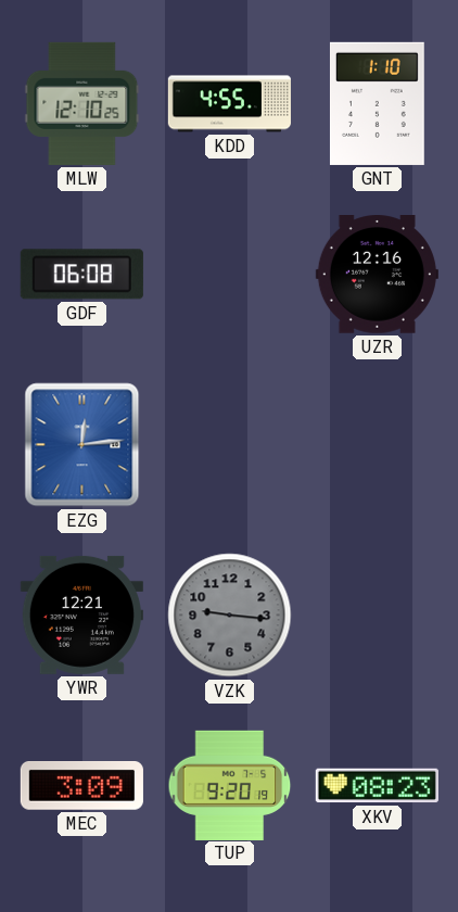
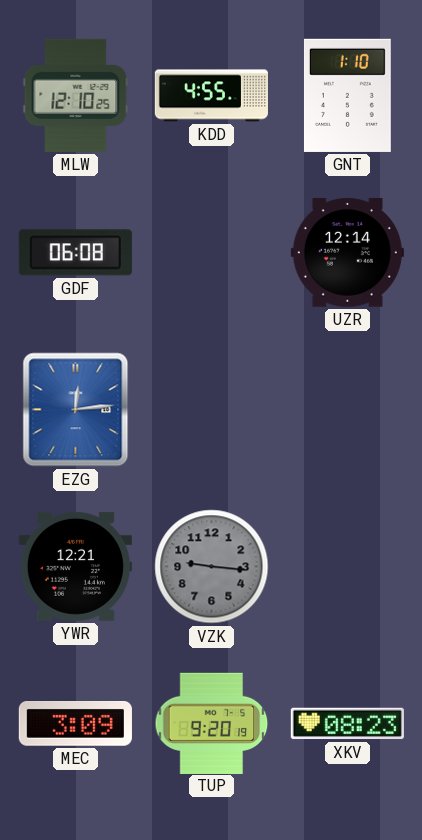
UZR: 12:16 -> 12:14
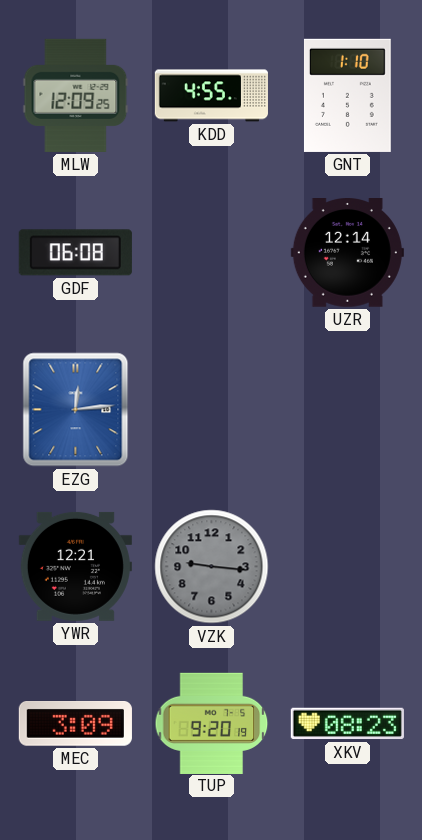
MLW: 12:10 -> 12:09
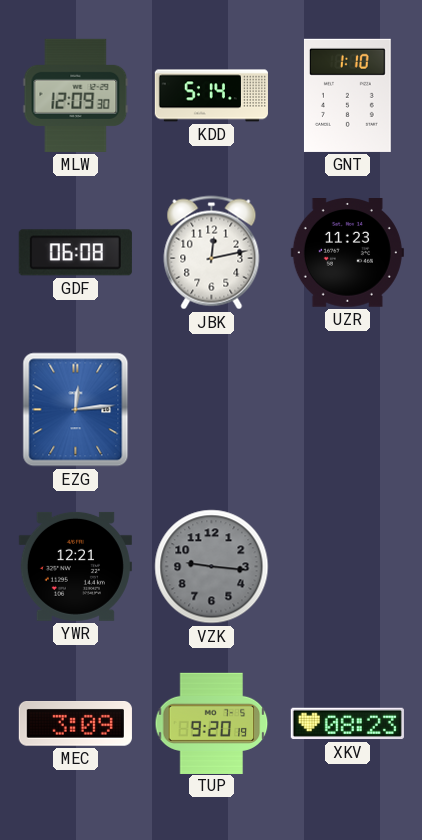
MLW: 12:09:25 -> 12:09:30
KDD: 4:55 -> 5:14
JBK: none -> 12:13
UZR: 12:14 -> 11:23
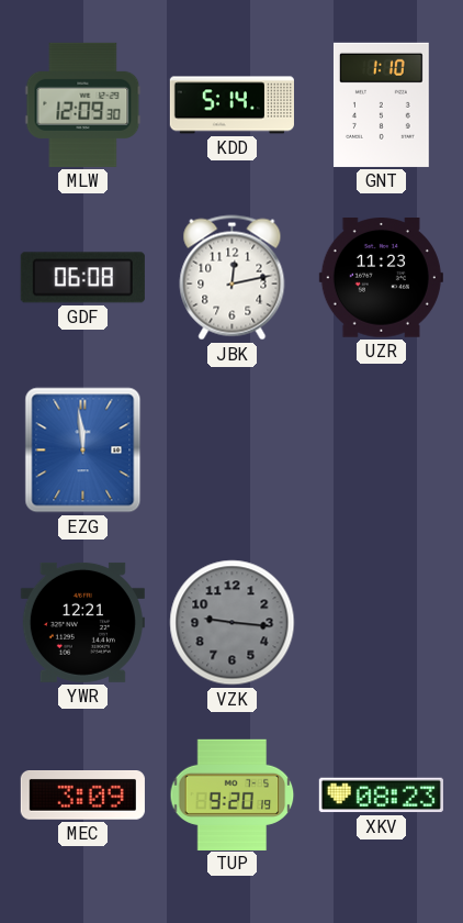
EZG: 12:14 -> 11:59
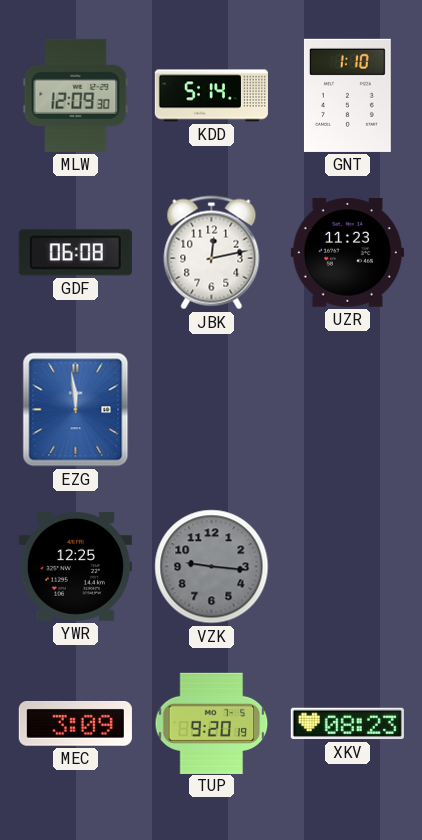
YWR: 12:21 -> 12:25
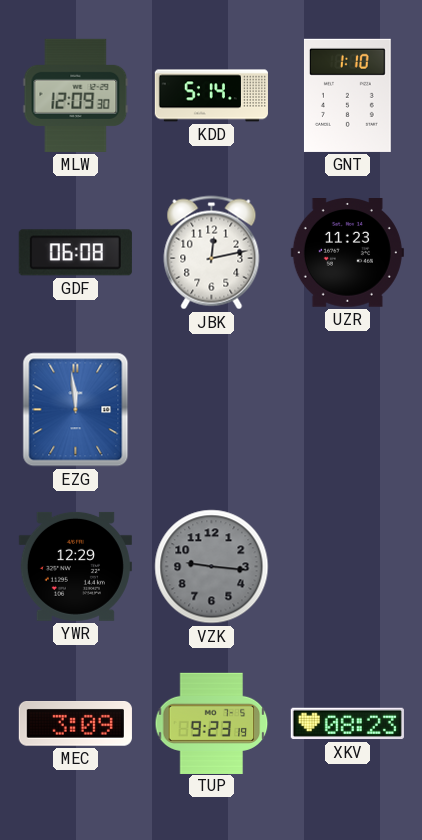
YWR: 12:25 -> 12:29
TUP: 9:20 -> 9:23
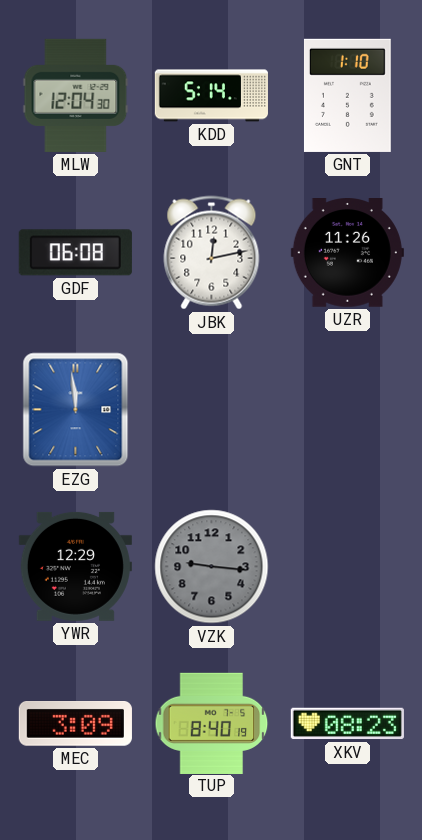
MLW: 12:09 -> 12:04
UZR: 11:23 -> 11:26
TUP: 9:23 -> 8:40
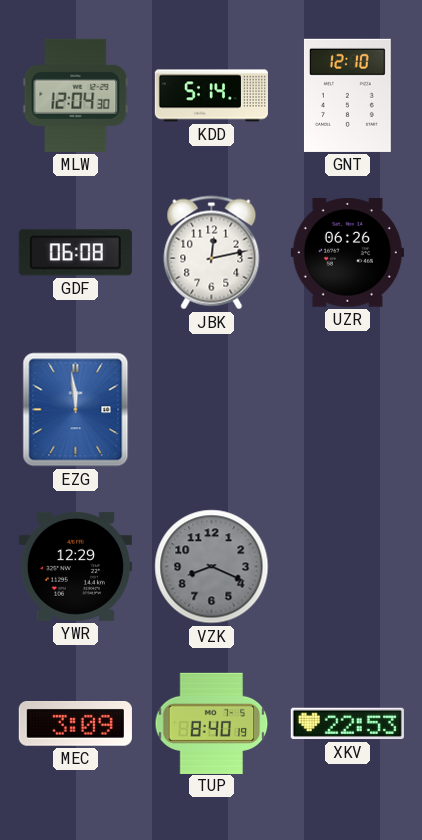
GNT: 1:10 -> 12:10
UZR: 11:26 -> 06:26
VZK: 9:16 -> 8:19
XKV: 08:23 -> 22:53
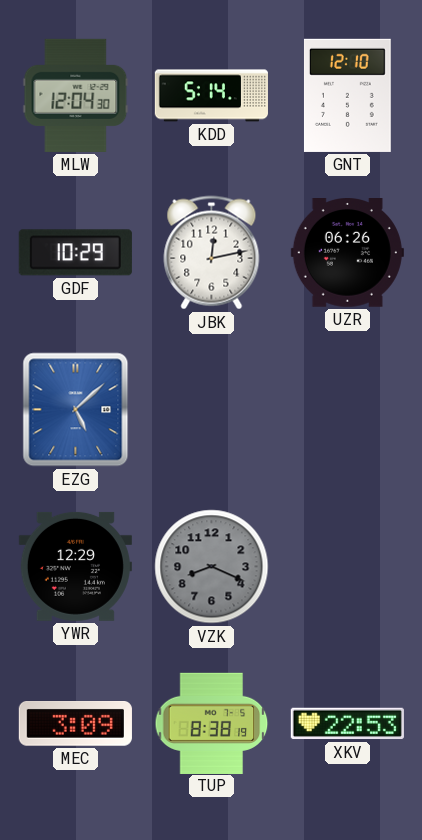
GDF: 06:08 -> 10:29
EZG: 11:59 -> 5:08
TUP: 8:40 -> 8:38
